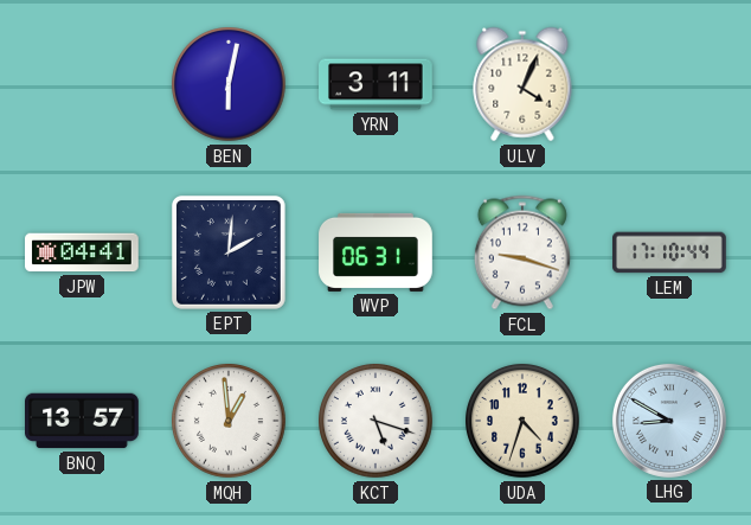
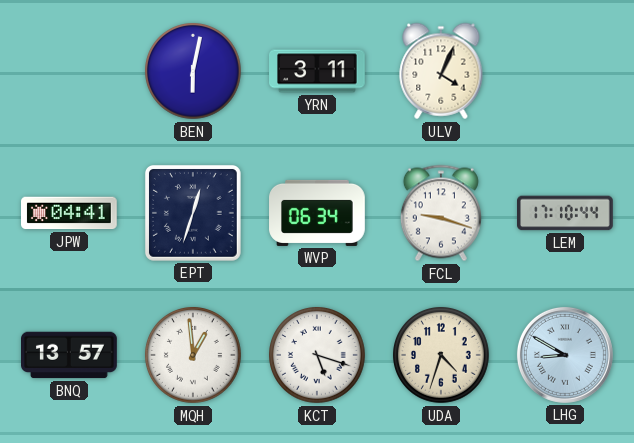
EPT: 2:01 -> 12:33
WVP: 06:31 -> 06:34
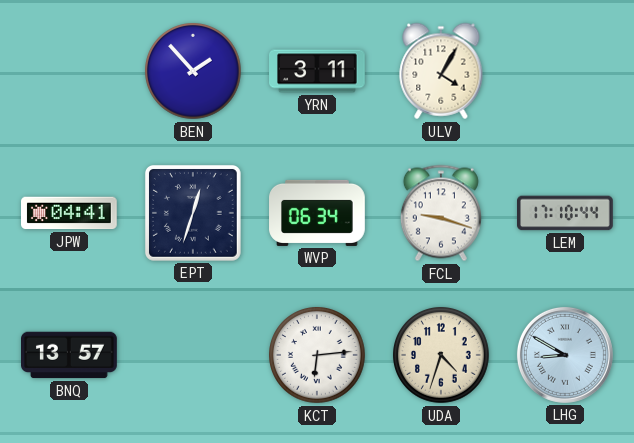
BEN: 6:02 -> 1:53
ULV: 4:04 -> 4:05
MQH: 12:59 -> none
KCT: 5:18 -> 6:14
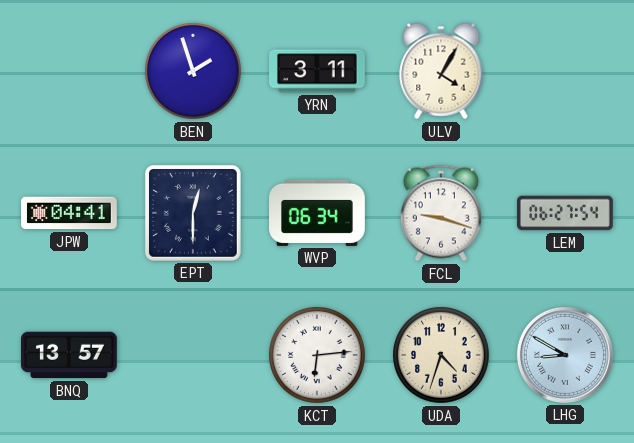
BEN: 1:53 -> 1:57
EPT: 12:33 -> 12:30
LEM: 17:10 -> 06:27
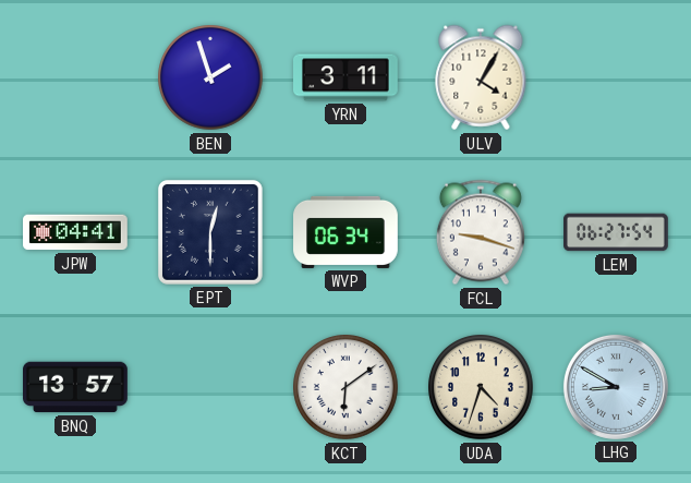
KCT: 6:14 -> 6:09
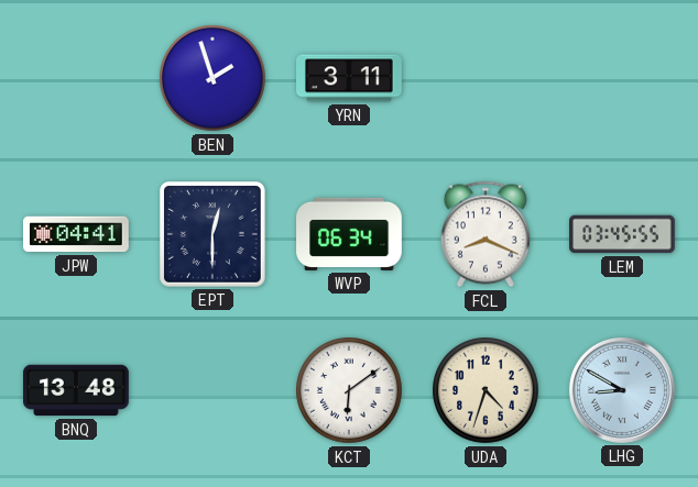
ULV: 4:05 -> none
FCL: 9:18 -> 8:19
LEM: 06:27 -> 03:45
BNQ: 13:57 -> 13:48
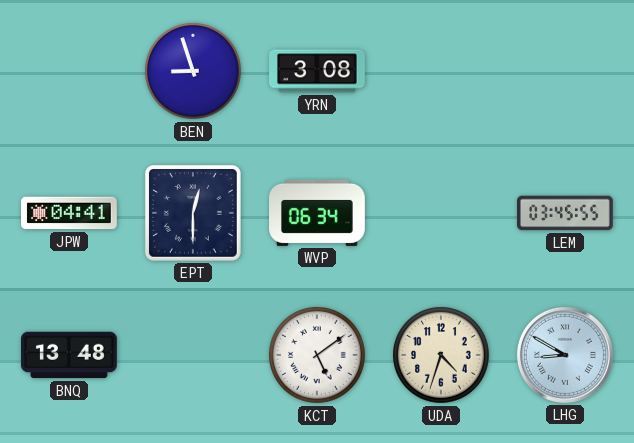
BEN: 1:57 -> 8:57
YRN: 3:11 -> 3:08
FCL: 8:19 -> none
KCT: 6:09 -> 5:09
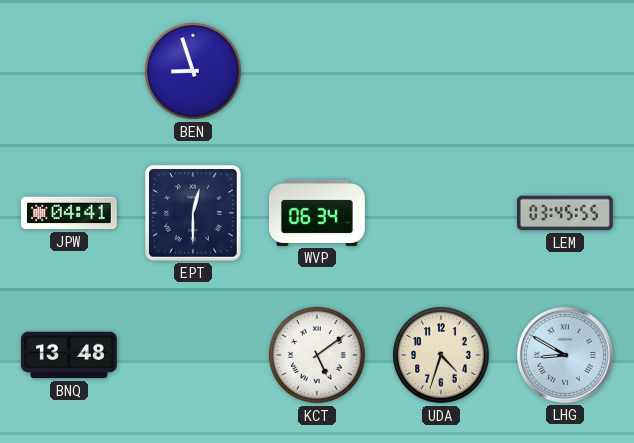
YRN: 3:08 -> none
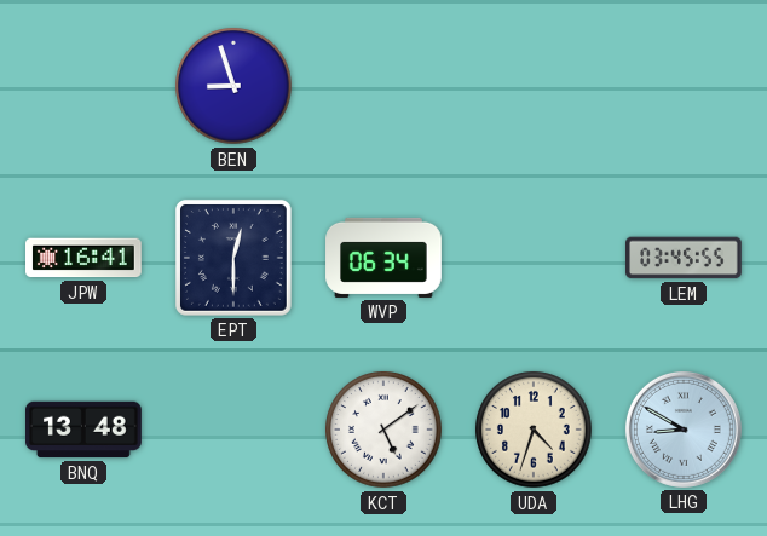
JPW: 04:41 -> 16:41
